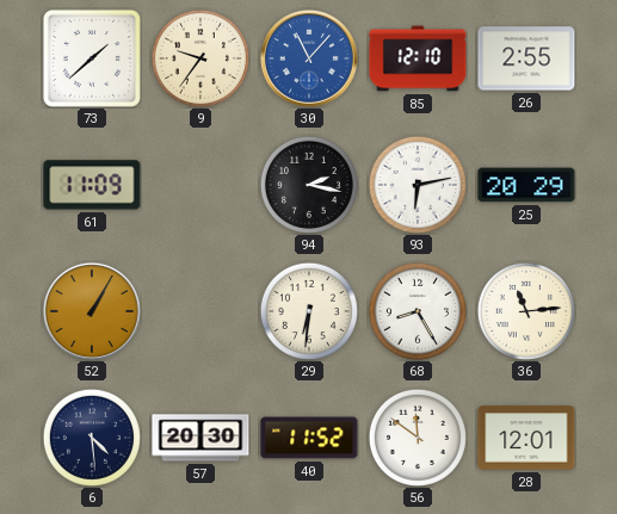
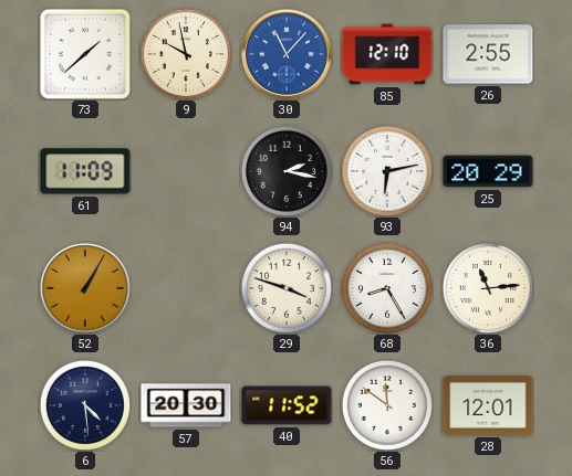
9: 9:36 -> 9:58
29: 6:31 -> 3:48
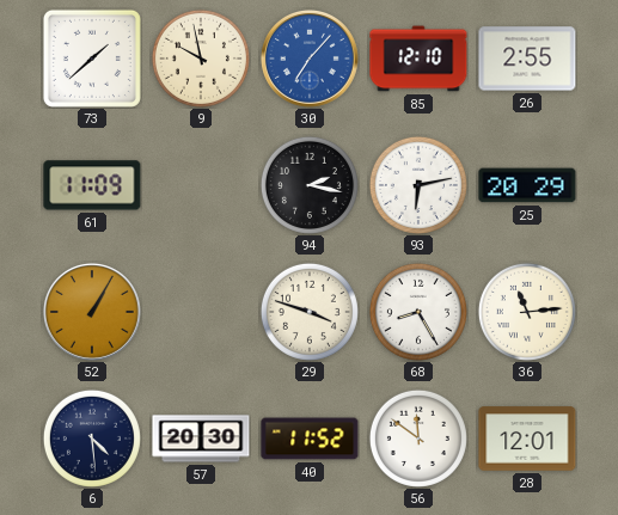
30: 11:07 -> 7:07
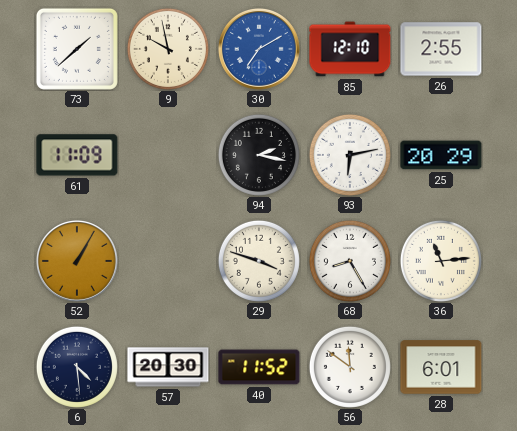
30: 7:07 -> 7:10
28: 12:01 -> 6:01
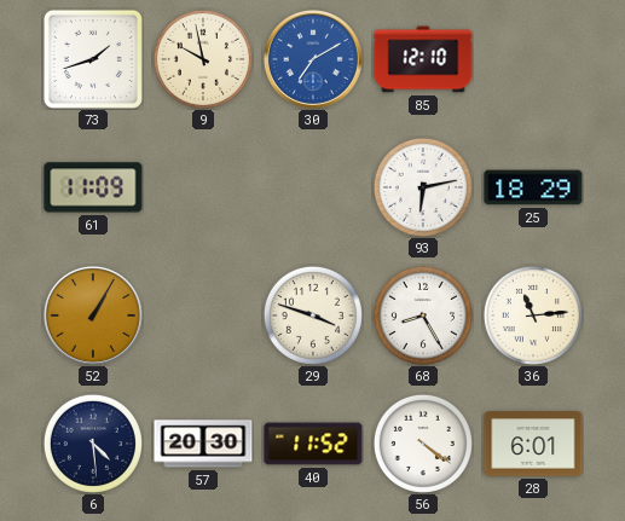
73: 1:38 -> 1:42
26: 2:55 -> none
94: 2:17 -> none
25: 20:29 -> 18:29
56: 11:51 -> 4:21
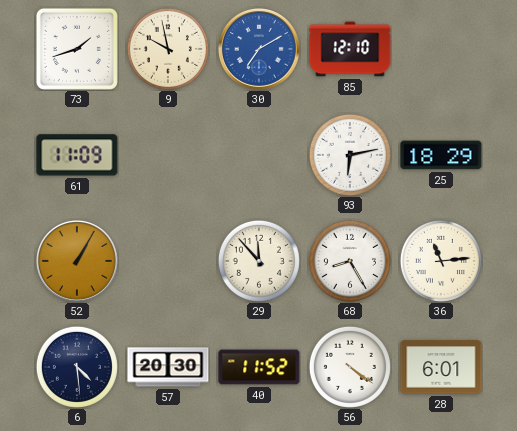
29: 3:48 -> 11:53
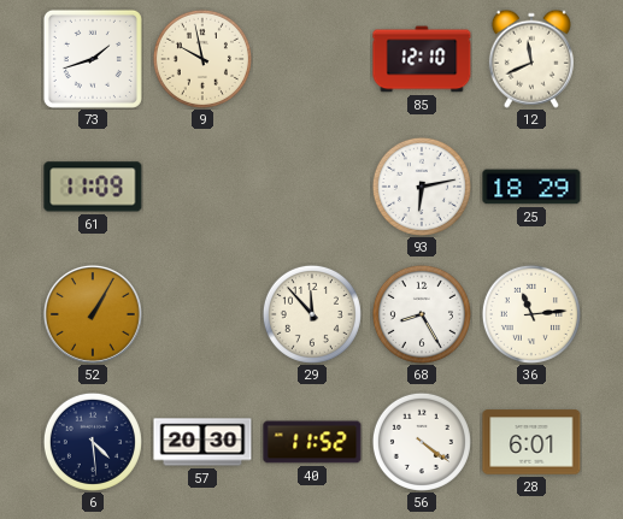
30: 7:10 -> none
12: none -> 11:41
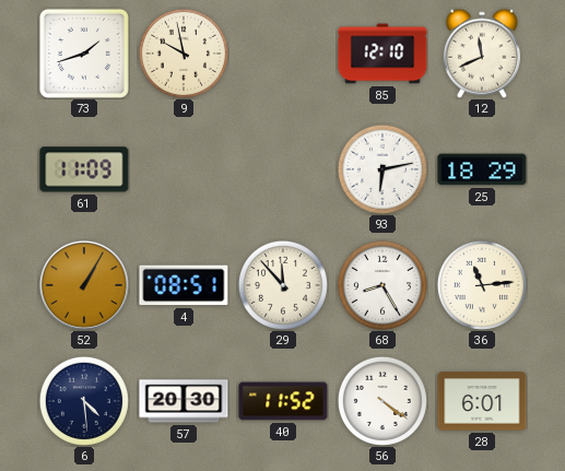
4: none -> 08:51
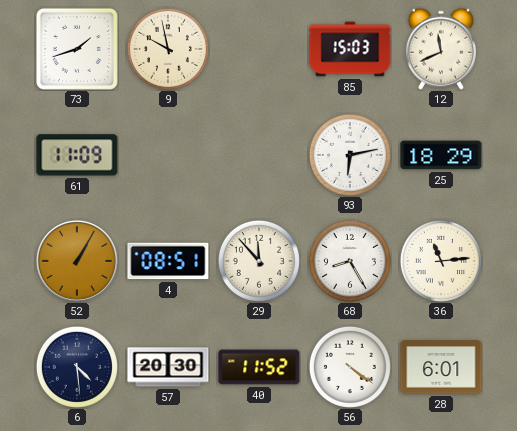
85: 12:10 -> 15:03
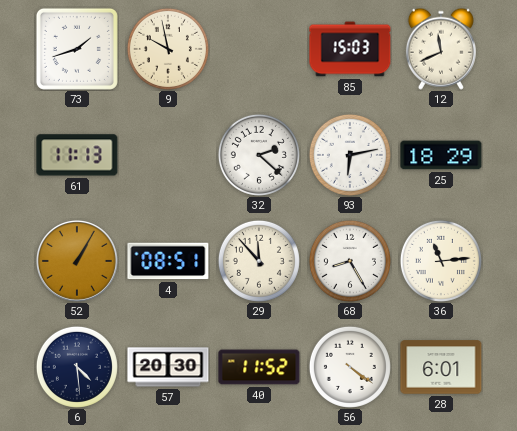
61: 11:09 -> 11:13
32: none -> 2:22
